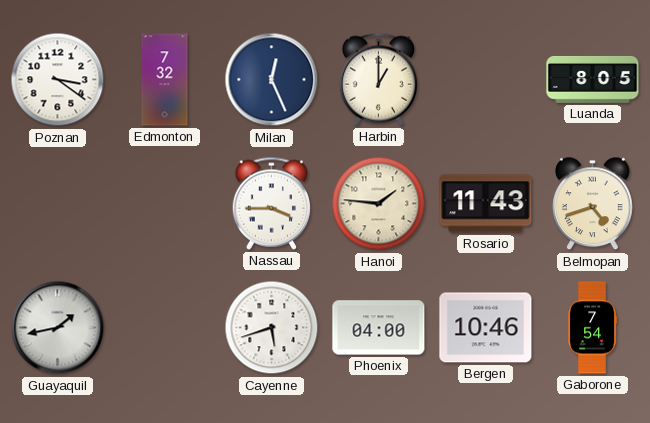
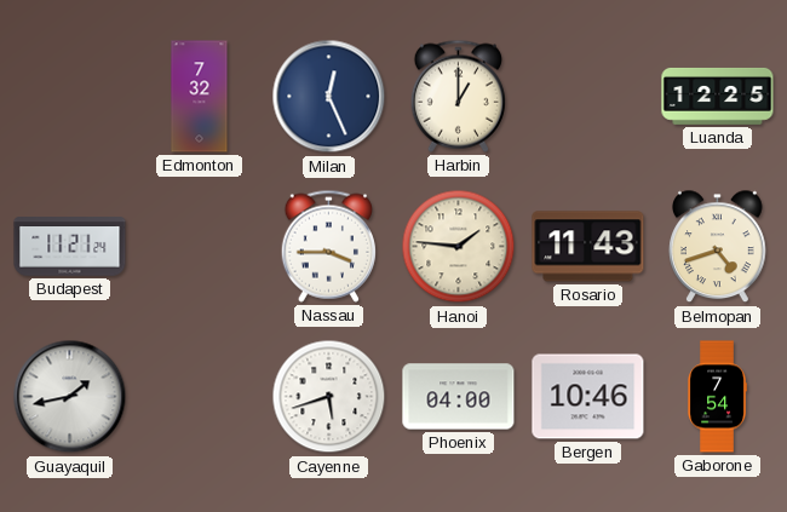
Poznan: 3:21 -> none
Luanda: 8:05 -> 12:25
Budapest: none -> 11:21
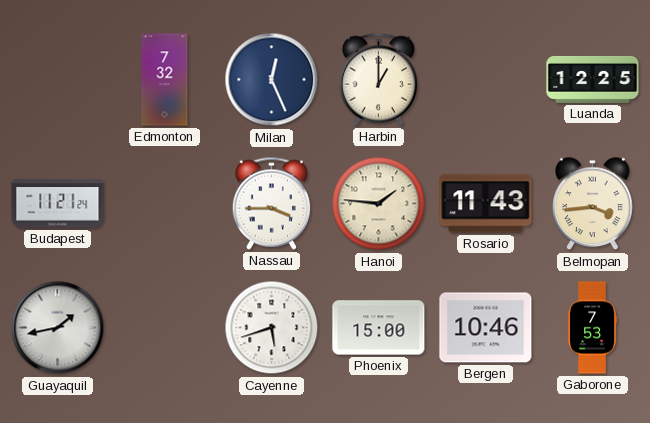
Belmopan: 4:42 -> 3:44
Phoenix: 04:00 -> 15:00
Gaborone: 7:54 -> 7:53
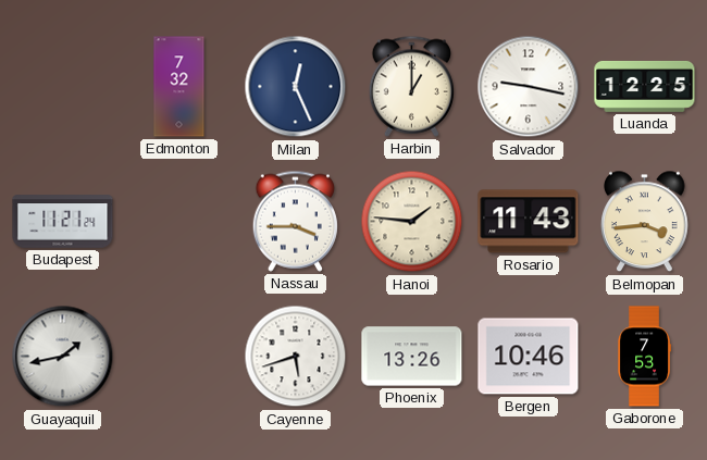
Salvador: none -> 9:17
Phoenix: 15:00 -> 13:26
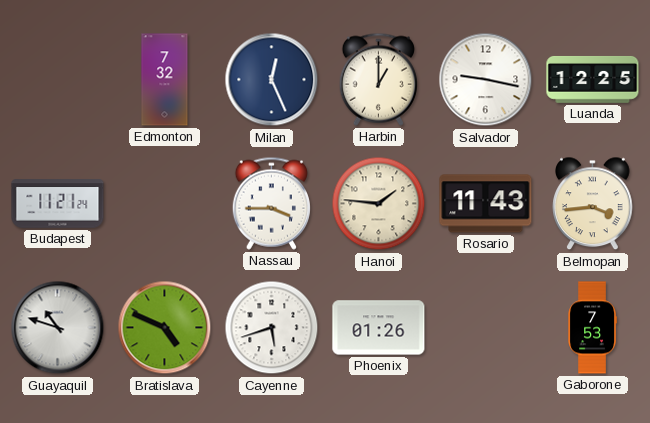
Guayaquil: 1:43 -> 10:48
Bratislava: none -> 4:49
Phoenix: 13:26 -> 01:26
Bergen: 10:46 -> none
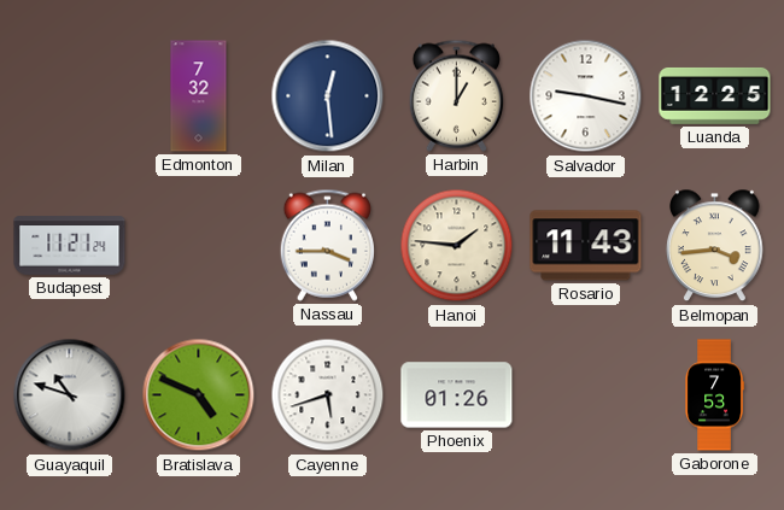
Milan: 12:26 -> 12:29
